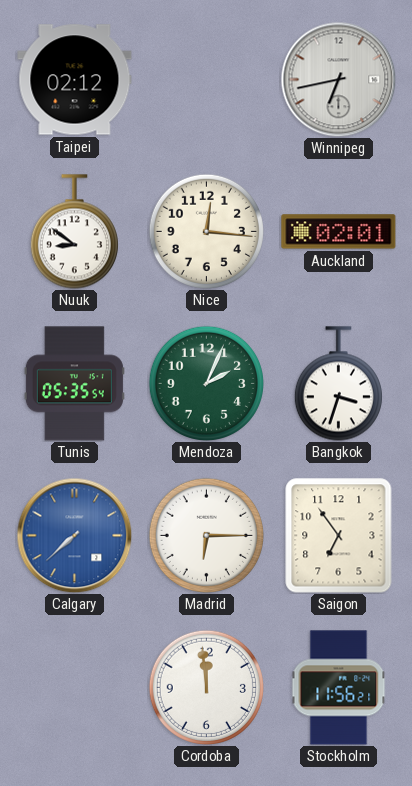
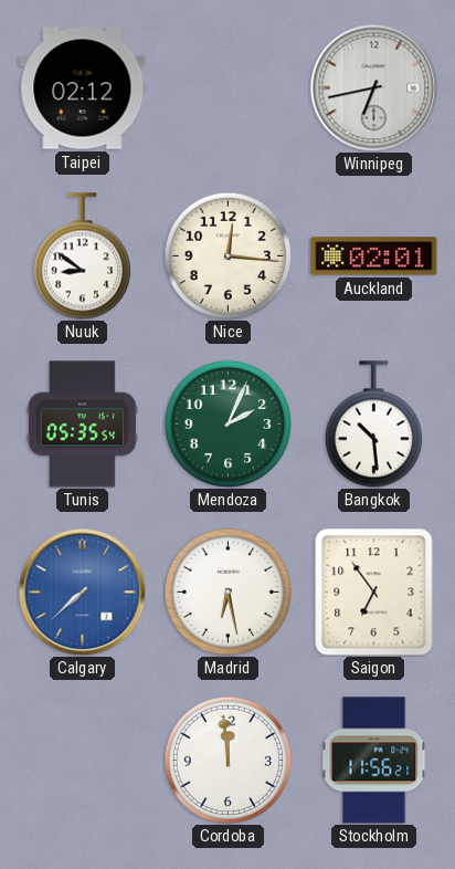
Bangkok: 3:33 -> 10:29
Madrid: 6:15 -> 6:28
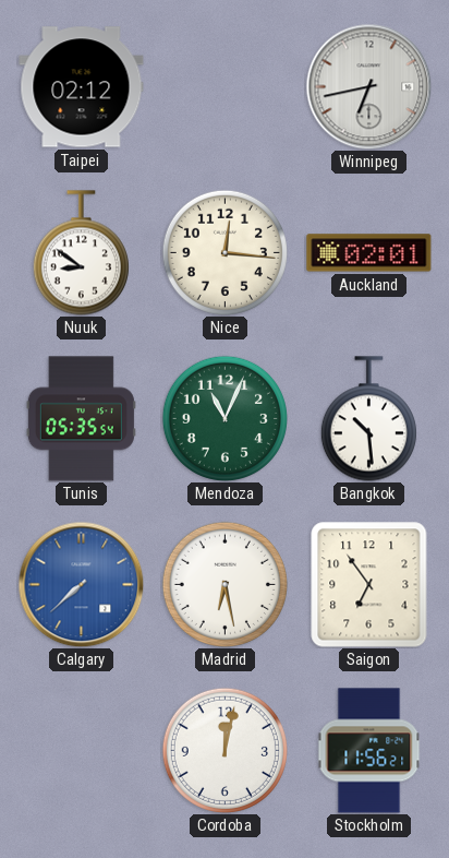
Mendoza: 2:04 -> 11:04
Cordoba: 11:59 -> 12:02
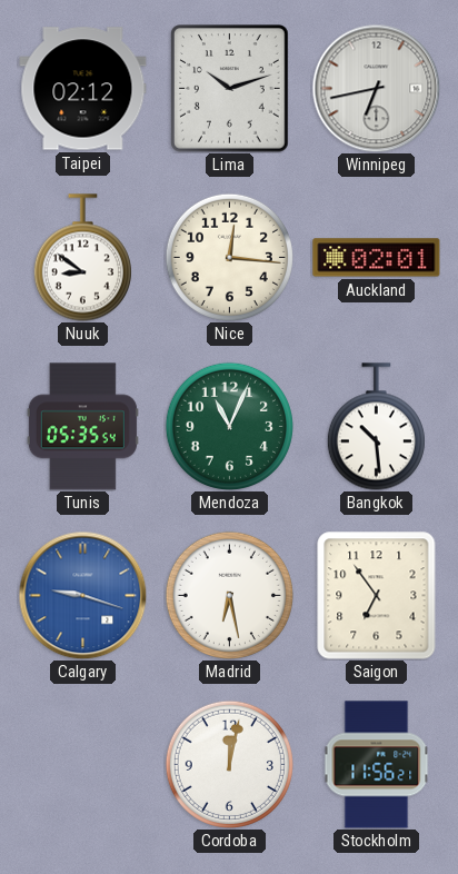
Lima: none -> 10:12
Calgary: 7:38 -> 9:18
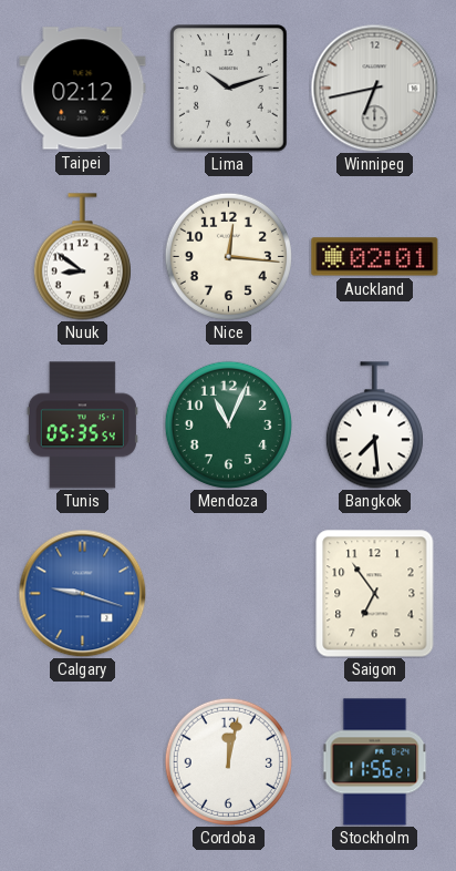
Bangkok: 10:29 -> 7:29
Madrid: 6:28 -> none
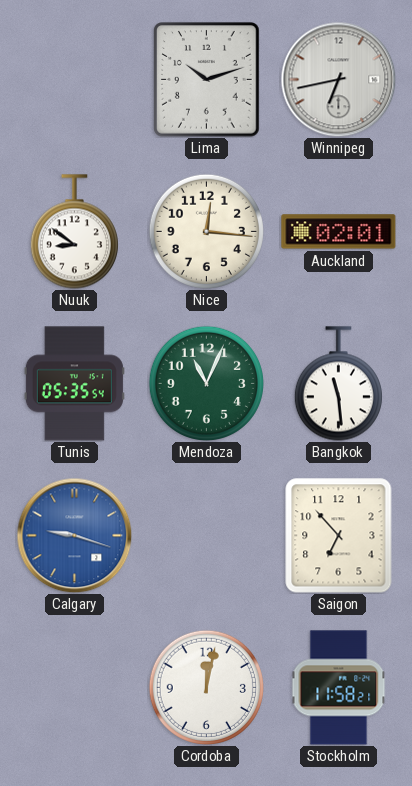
Taipei: 02:12 -> none
Bangkok: 7:29 -> 11:29
Saigon: 6:54 -> 6:53
Stockholm: 11:56 -> 11:58
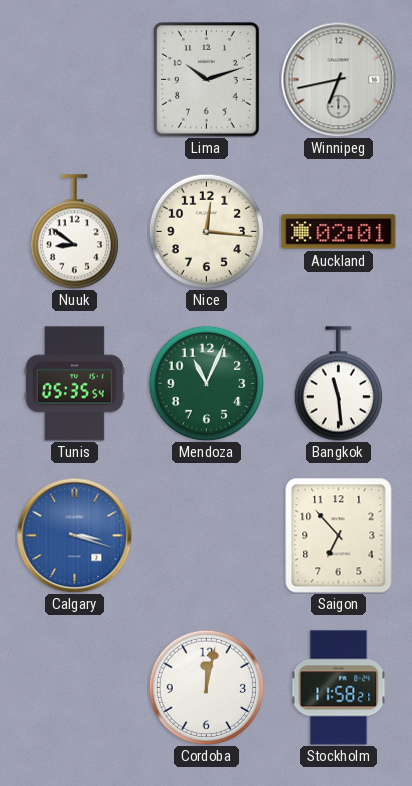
Calgary: 9:18 -> 3:18
